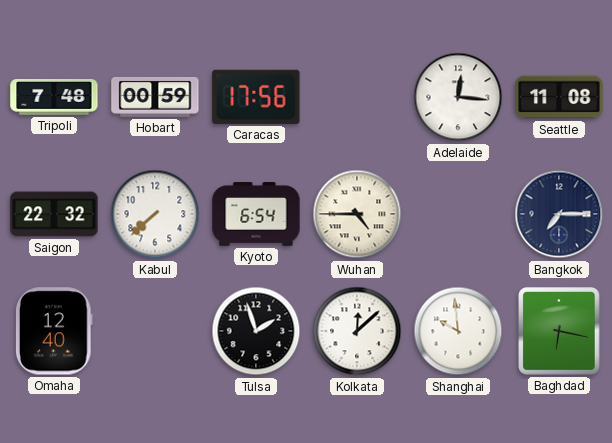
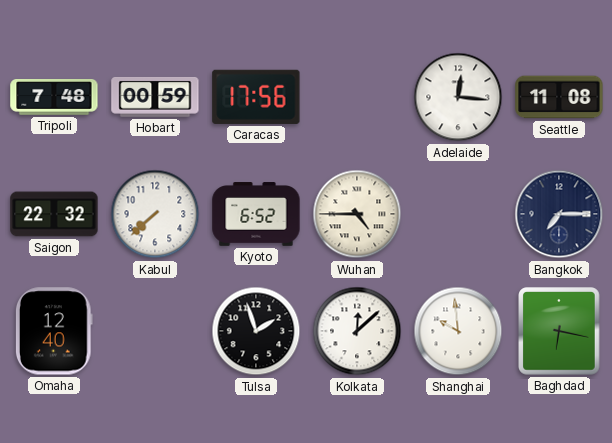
Kyoto: 6:54 -> 6:52
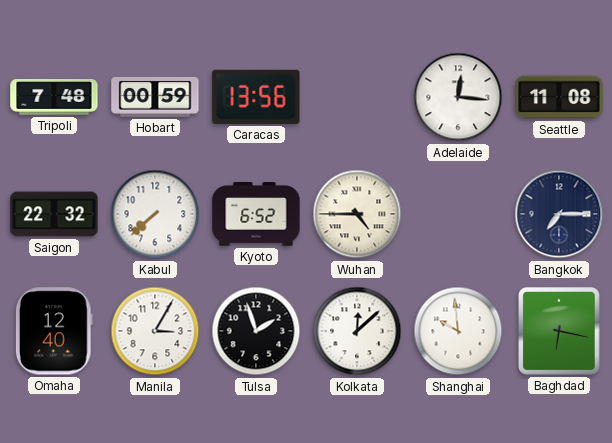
Caracas: 17:56 -> 13:56
Manila: none -> 3:05
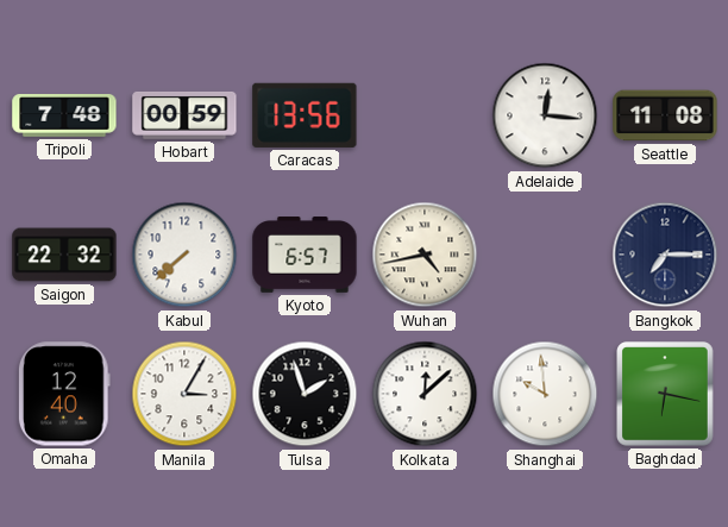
Kyoto: 6:52 -> 6:57
Wuhan: 4:45 -> 4:43
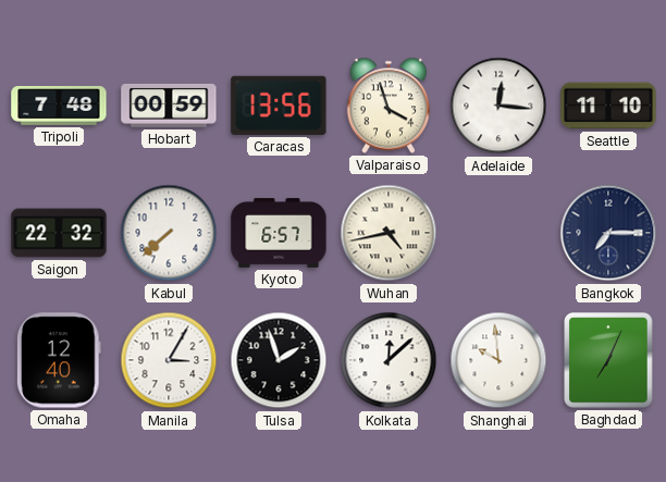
Valparaiso: none -> 3:57
Seattle: 11:08 -> 11:10
Baghdad: 6:17 -> 7:04
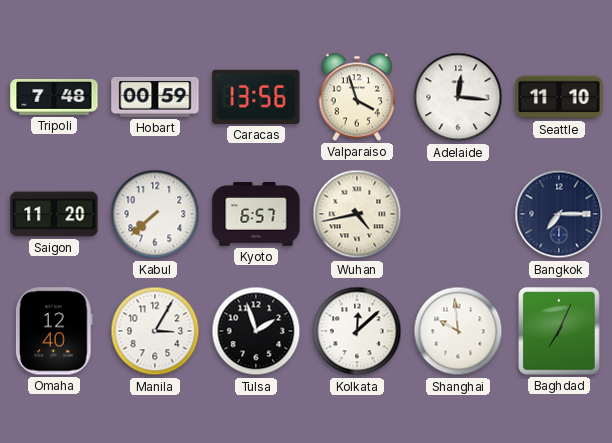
Saigon: 22:32 -> 11:20
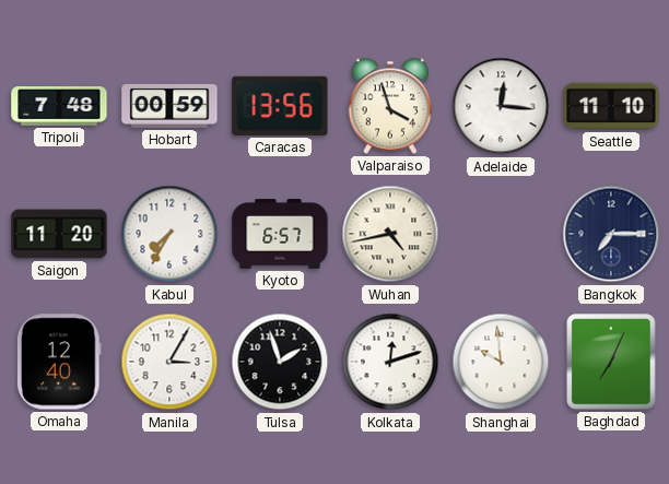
Kabul: 7:38 -> 7:35
Kolkata: 12:08 -> 12:12
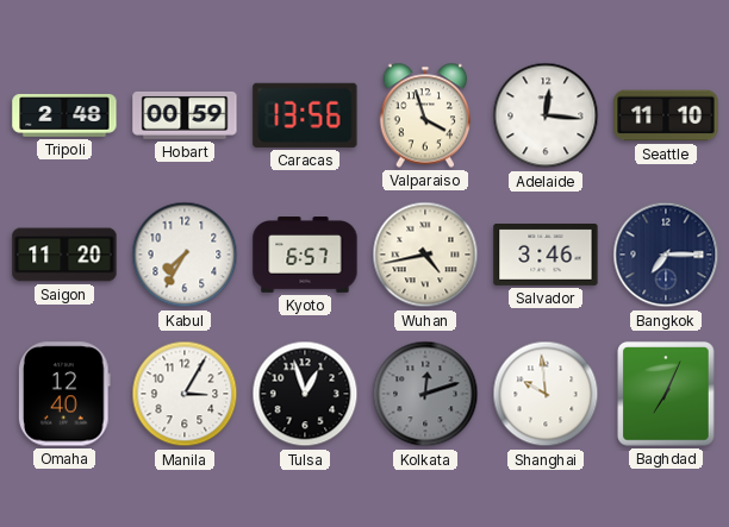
Tripoli: 7:48 -> 2:48
Salvador: none -> 3:46
Tulsa: 1:57 -> 12:57
Kolkata dial: white -> grey
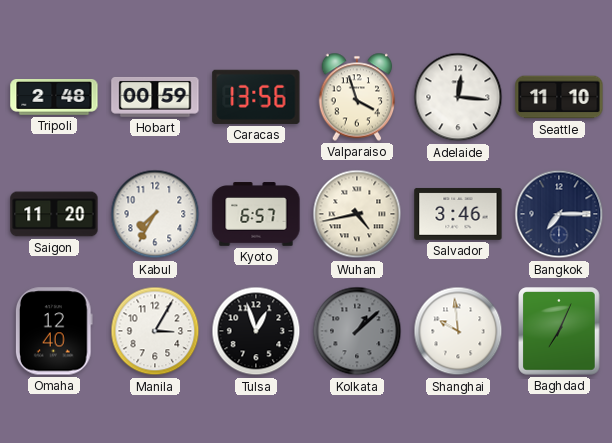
Kolkata: 12:12 -> 1:08
